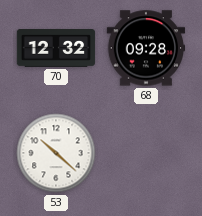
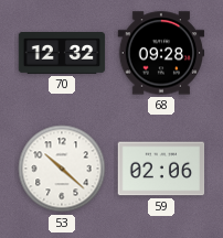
59: none -> 02:06
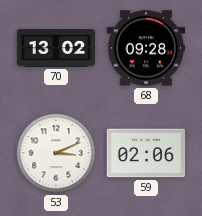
70: 12:32 -> 13:02
53: 10:22 -> 3:11
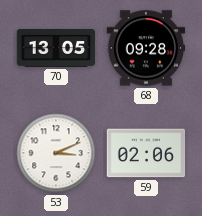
70: 13:02 -> 13:05
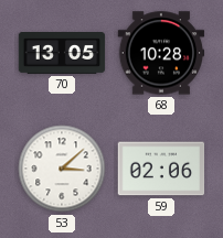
68: 09:28 -> 10:28
53: 3:11 -> 3:08
